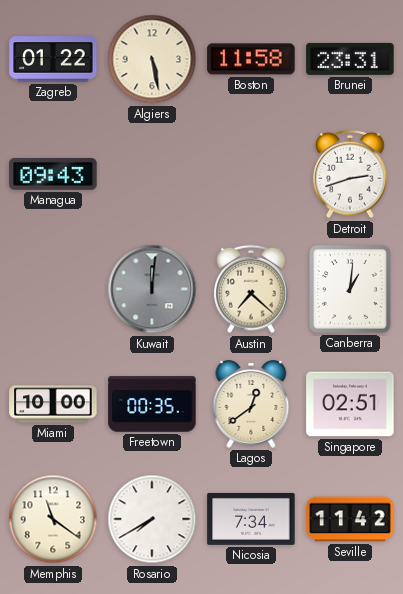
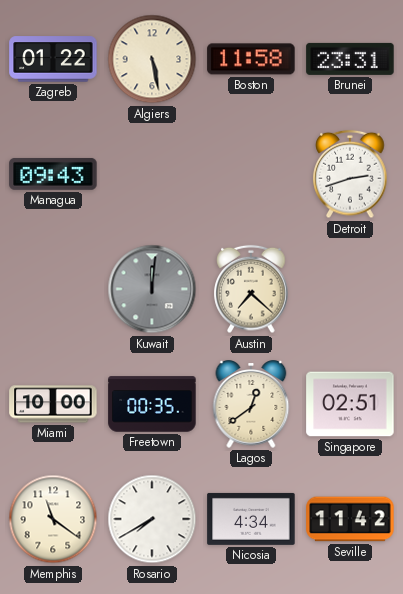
Canberra: 1:01 -> none
Nicosia: 7:34 -> 4:34
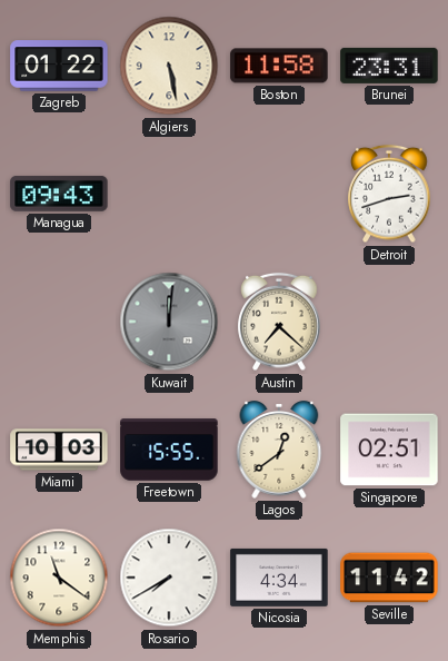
Miami: 10:00 -> 10:03
Freetown: 00:35 -> 15:55
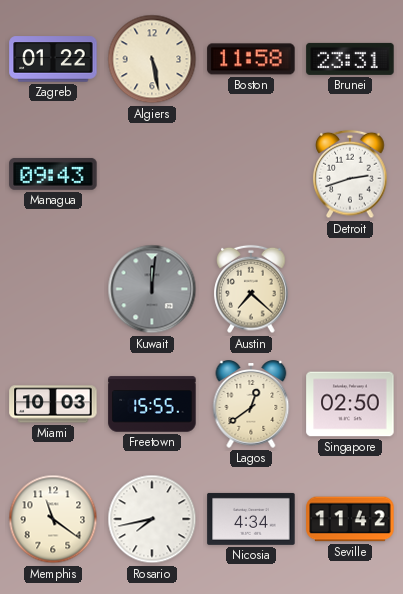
Singapore: 02:51 -> 02:50
Rosario: 7:40 -> 7:43
